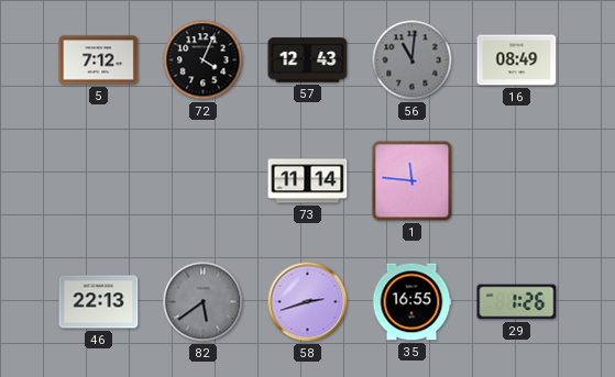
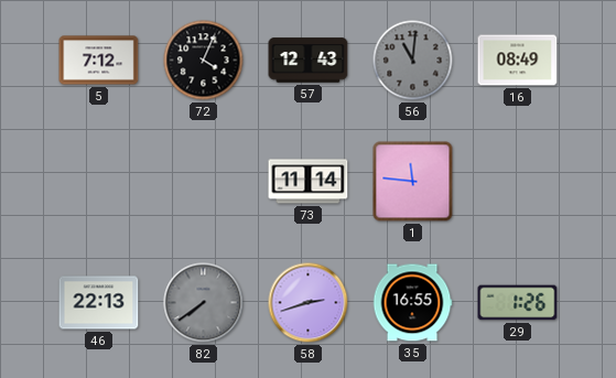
82: 5:39 -> 7:39
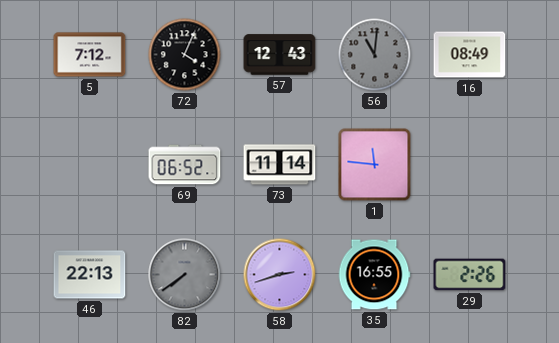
69: none -> 06:52
29: 1:26 -> 2:26
